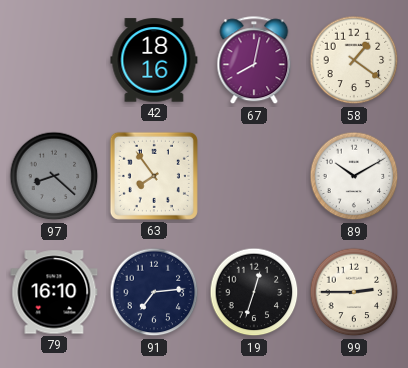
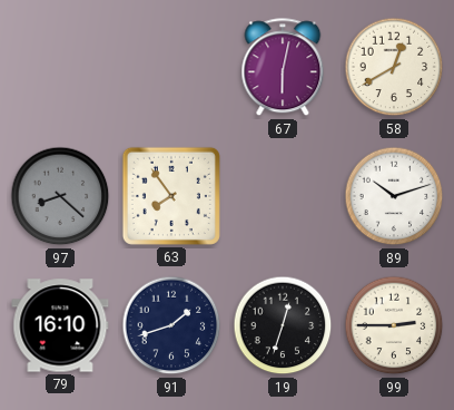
42: 18:16 -> none
67: 8:02 -> 6:02
58: 1:21 -> 12:40
89: 10:10 -> 10:12
91: 7:14 -> 1:42
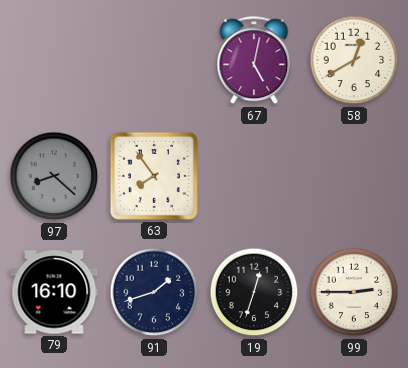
67: 6:02 -> 5:02
89: 10:12 -> none
